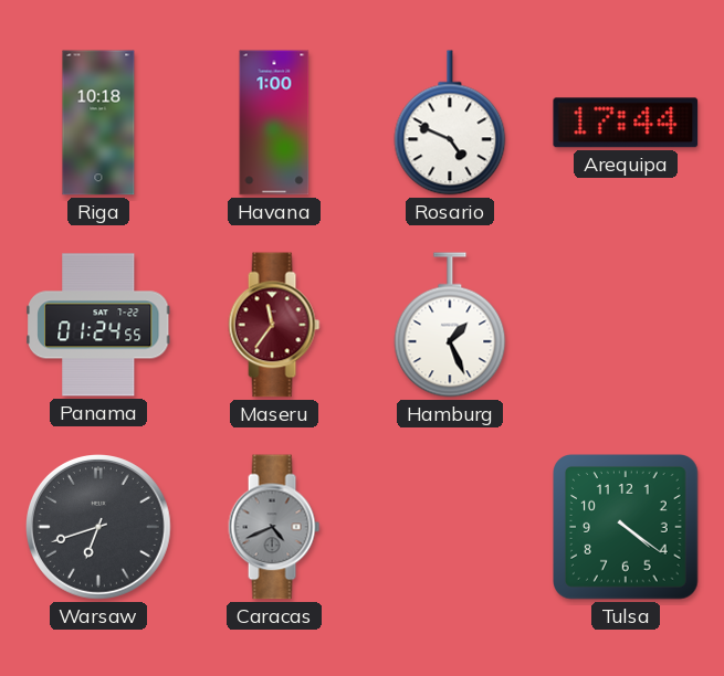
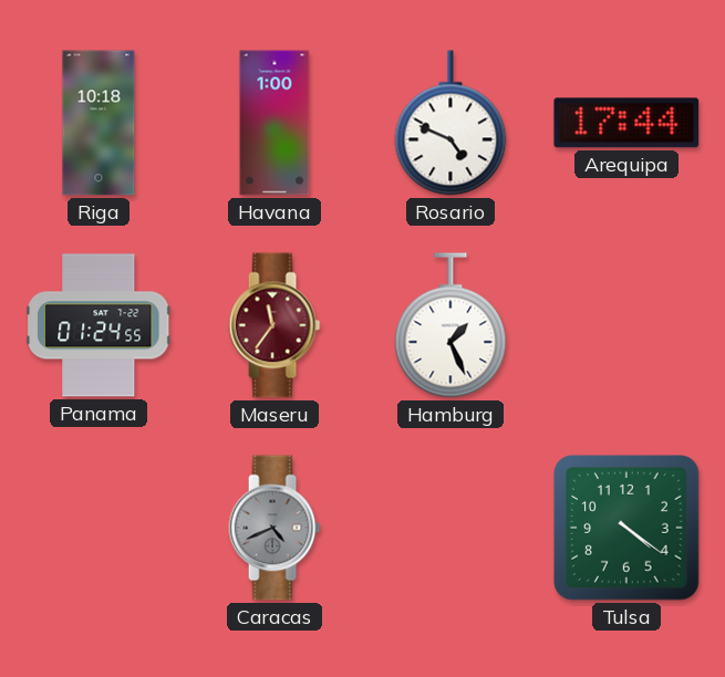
Warsaw: 6:42 -> none
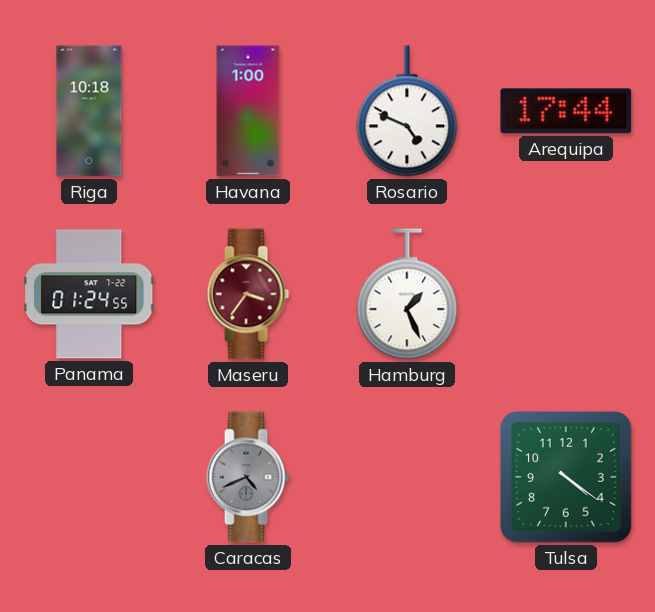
Maseru: 11:36 -> 3:36
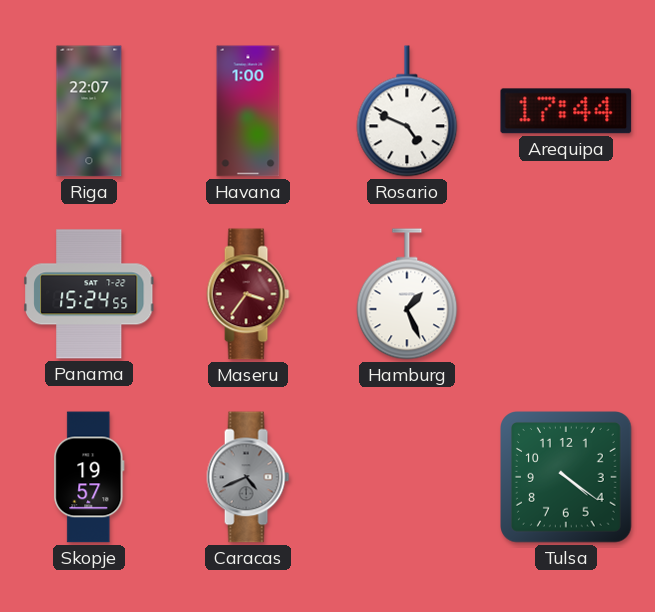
Riga: 10:18 -> 22:07
Panama: 01:24 -> 15:24
Skopje: none -> 19:57
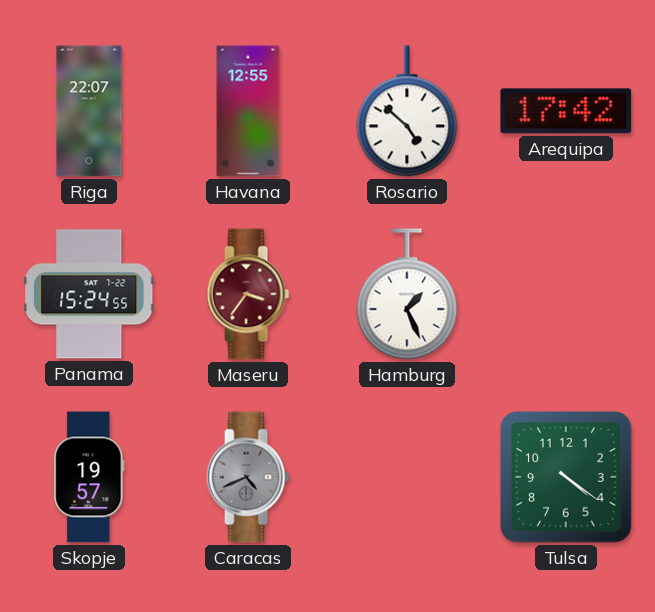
Havana: 1:00 -> 12:55
Rosario: 4:49 -> 4:52
Arequipa: 17:44 -> 17:42
